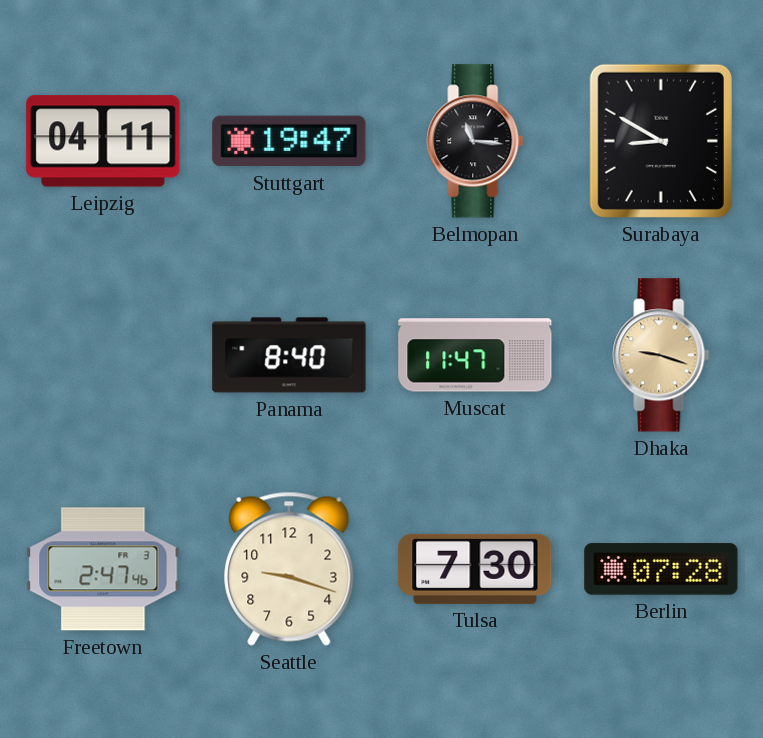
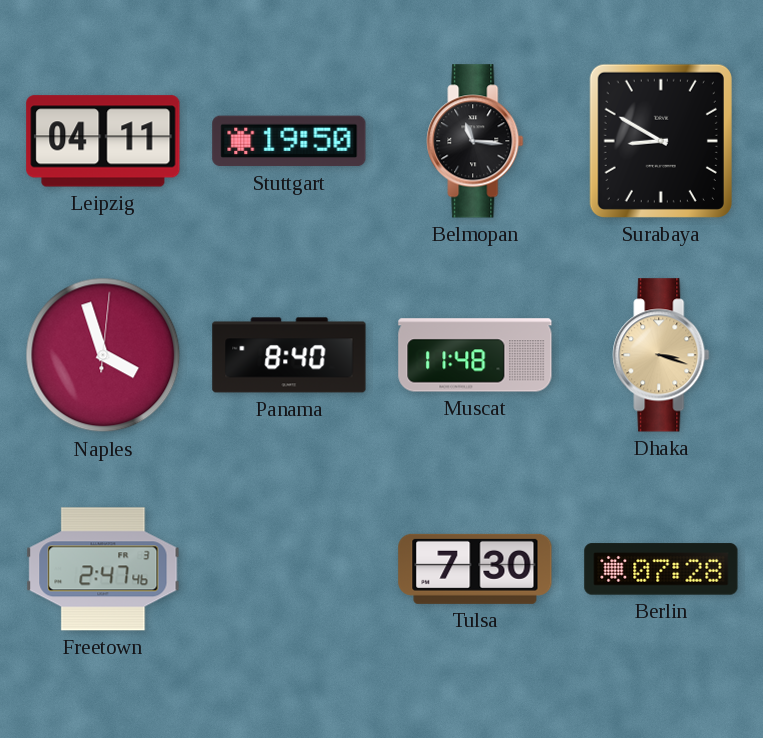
Stuttgart: 19:47 -> 19:50
Naples: none -> 3:57
Muscat: 11:47 -> 11:48
Dhaka: 9:18 -> 3:18
Seattle: 9:18 -> none
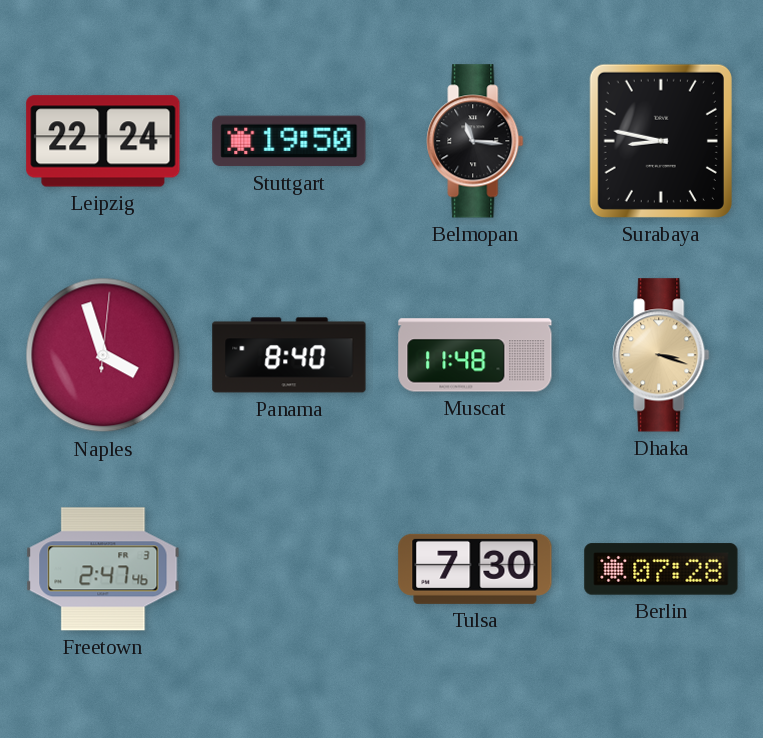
Leipzig: 04:11 -> 22:24
Surabaya: 8:50 -> 8:47
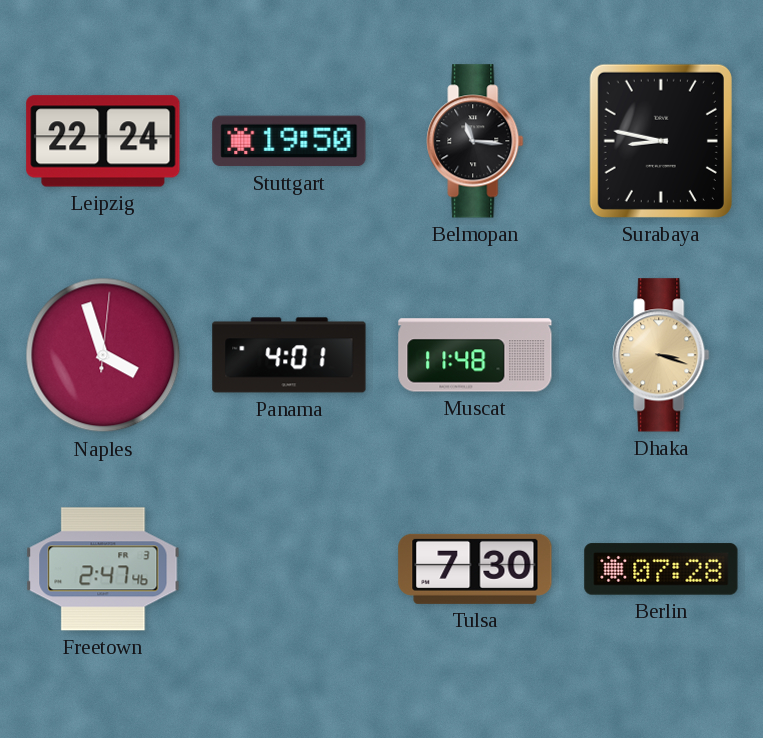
Panama: 8:40 -> 4:01
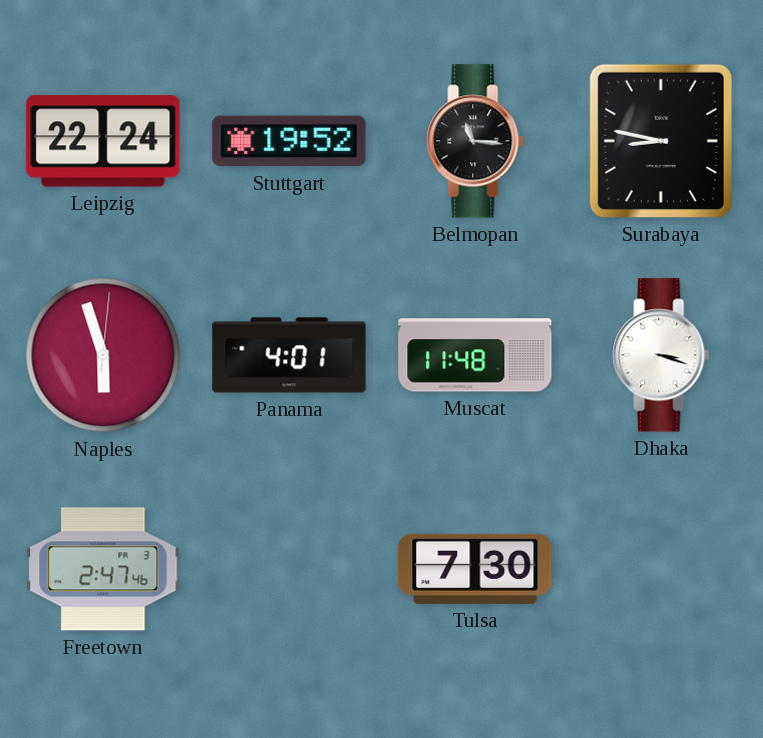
Stuttgart: 19:50 -> 19:52
Naples: 3:57 -> 5:57
Dhaka dial: champagne -> white
Berlin: 07:28 -> none
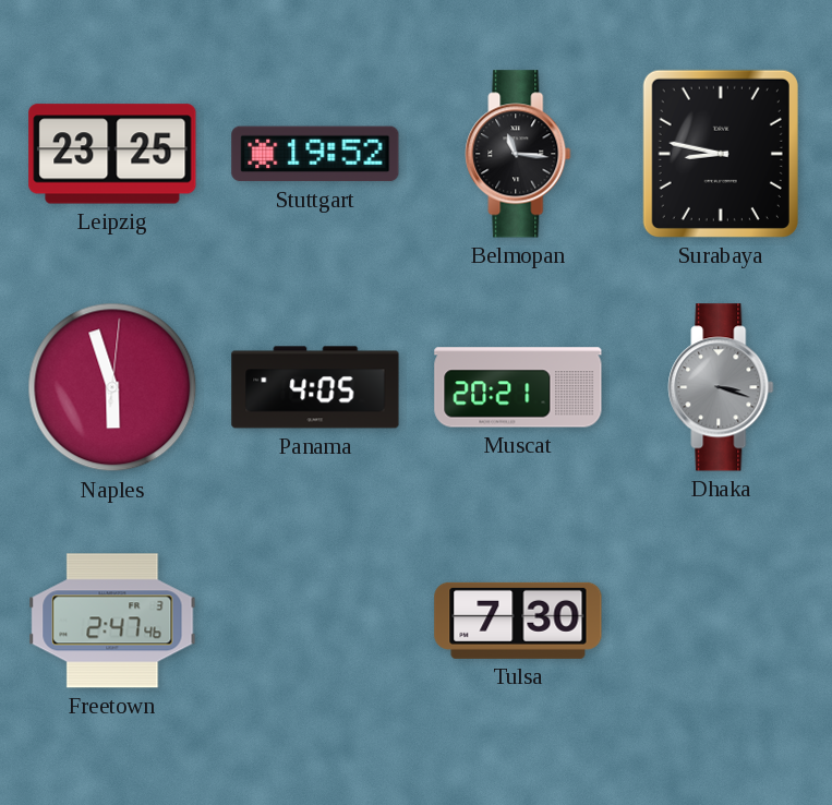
Leipzig: 22:24 -> 23:25
Panama: 4:01 -> 4:05
Muscat: 11:48 -> 20:21
Dhaka dial: white -> grey
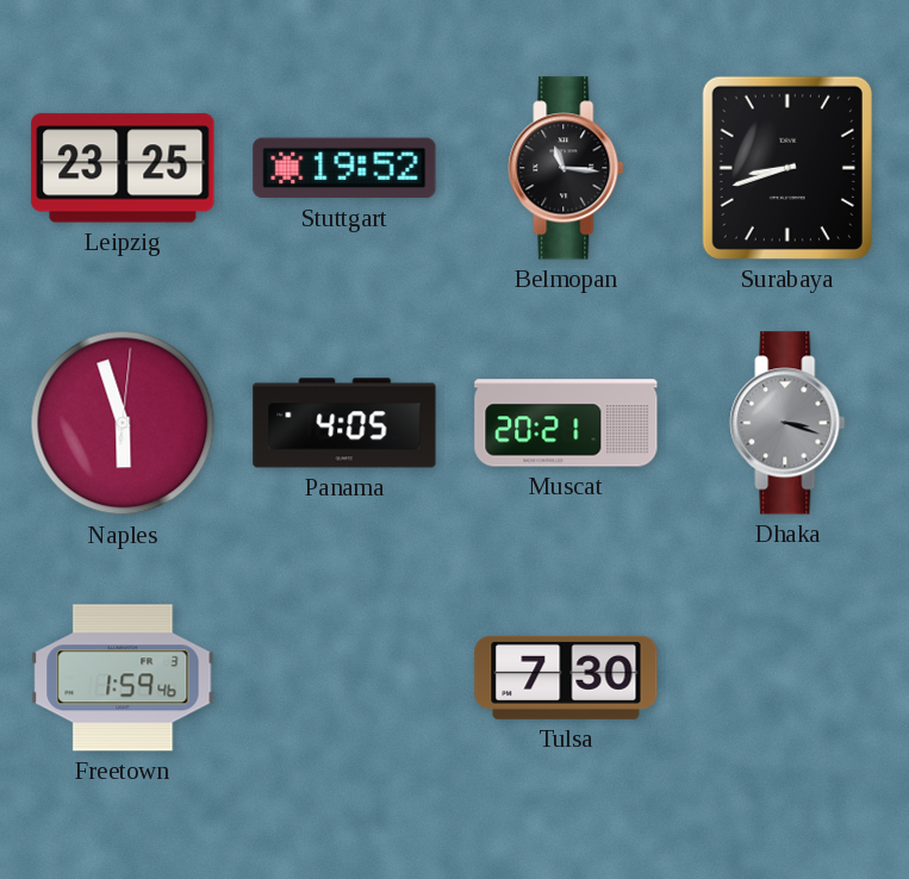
Surabaya: 8:47 -> 8:42
Freetown: 2:47 -> 1:59
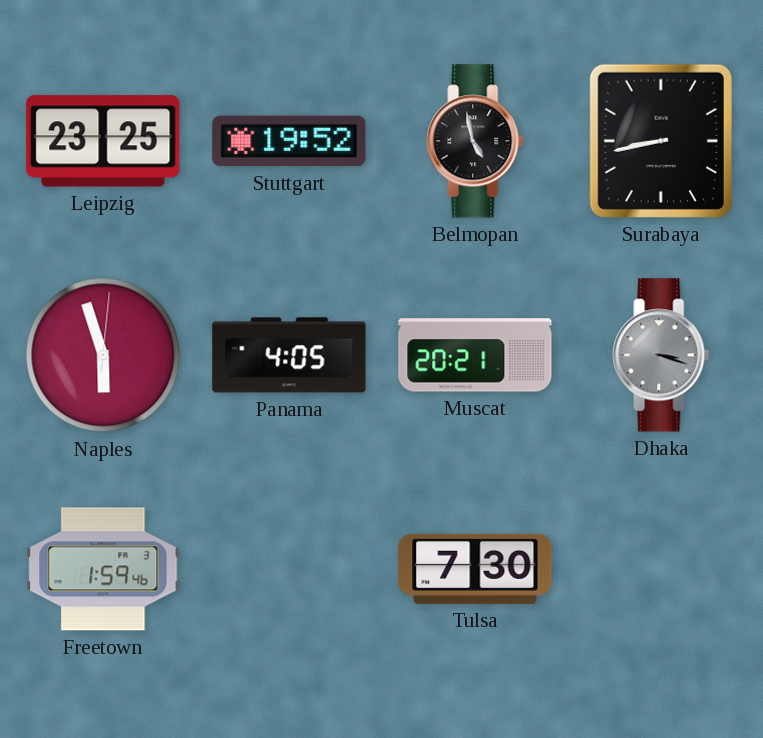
Belmopan: 11:16 -> 4:58
Surabaya: 8:42 -> 8:43
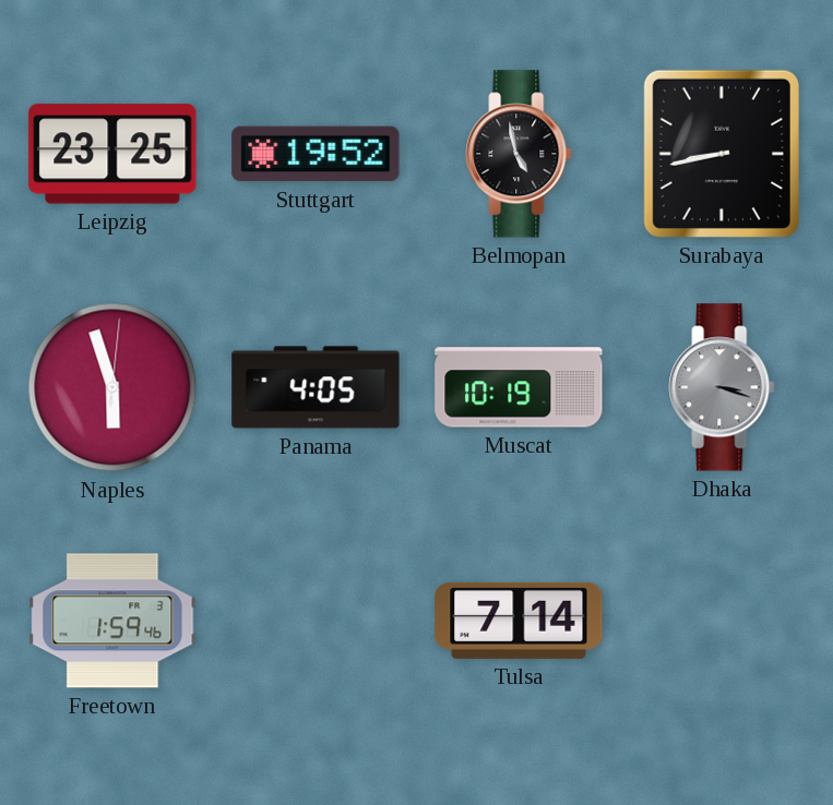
Muscat: 20:21 -> 10:19
Tulsa: 7:30 -> 7:14
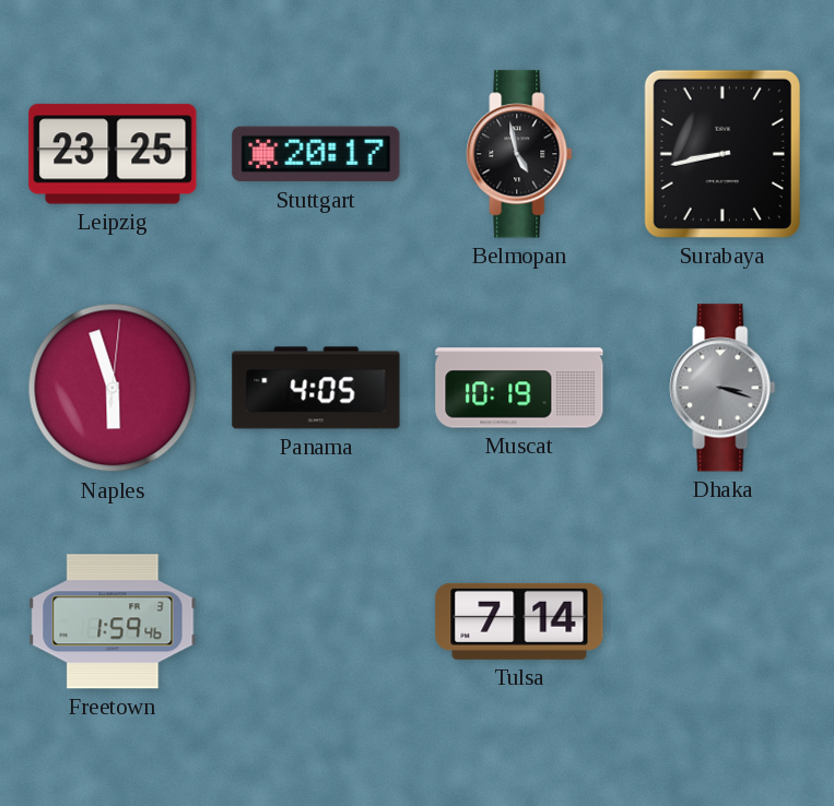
Stuttgart: 19:52 -> 20:17
